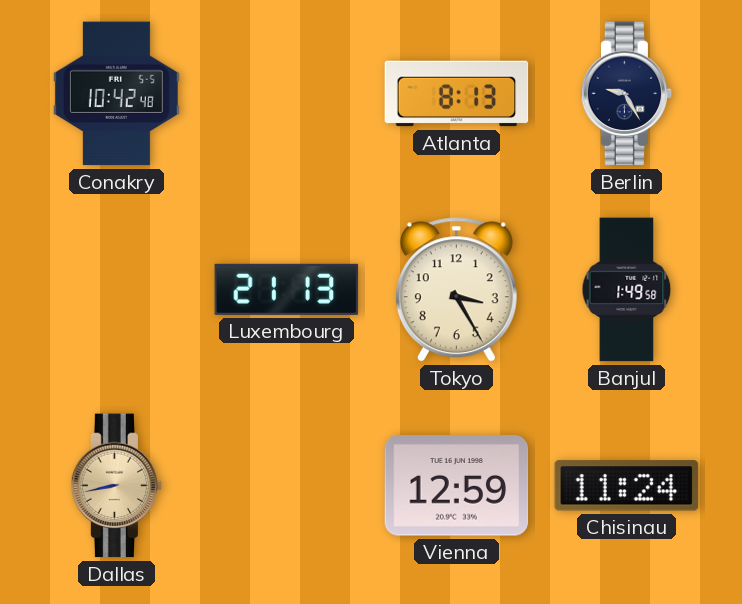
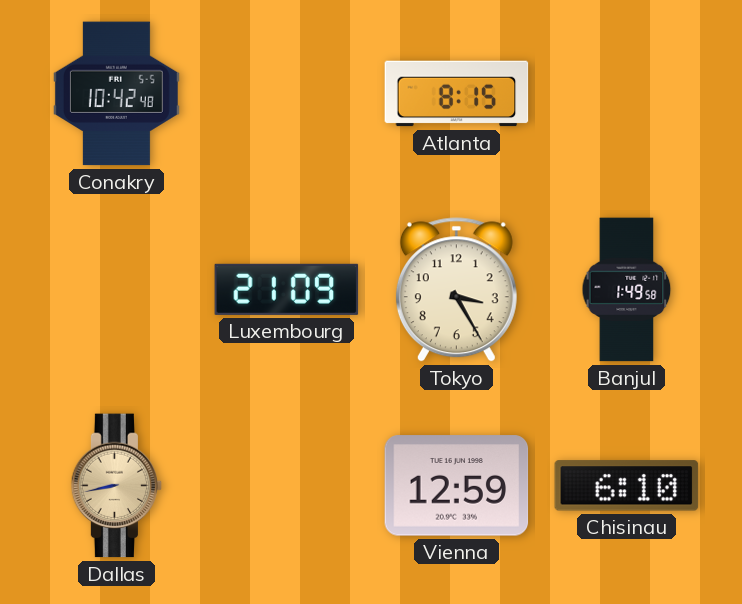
Atlanta: 8:13 -> 8:15
Berlin: 9:25 -> none
Luxembourg: 21:13 -> 21:09
Chisinau: 11:24 -> 6:10
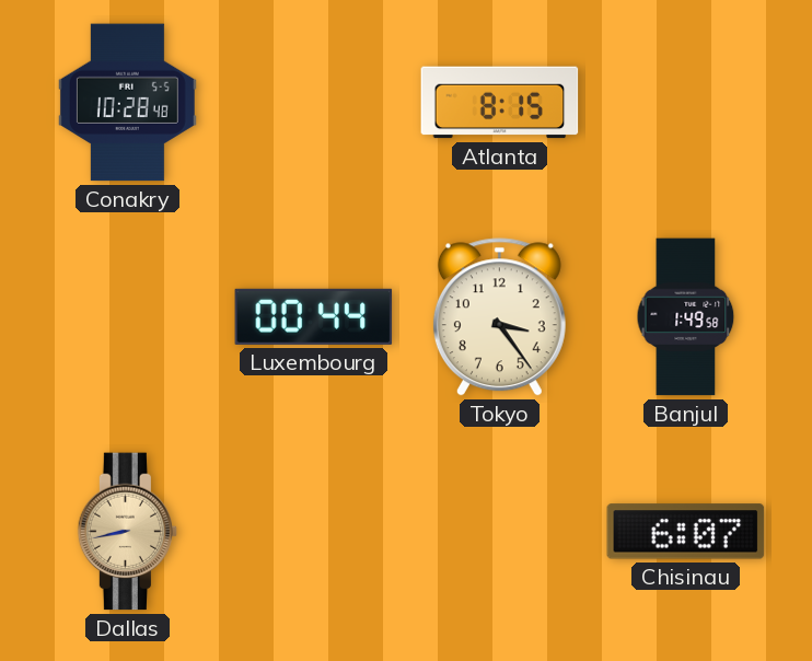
Conakry: 10:42 -> 10:28
Luxembourg: 21:09 -> 00:44
Tokyo: 3:25 -> 3:24
Vienna: 12:59 -> none
Chisinau: 6:10 -> 6:07
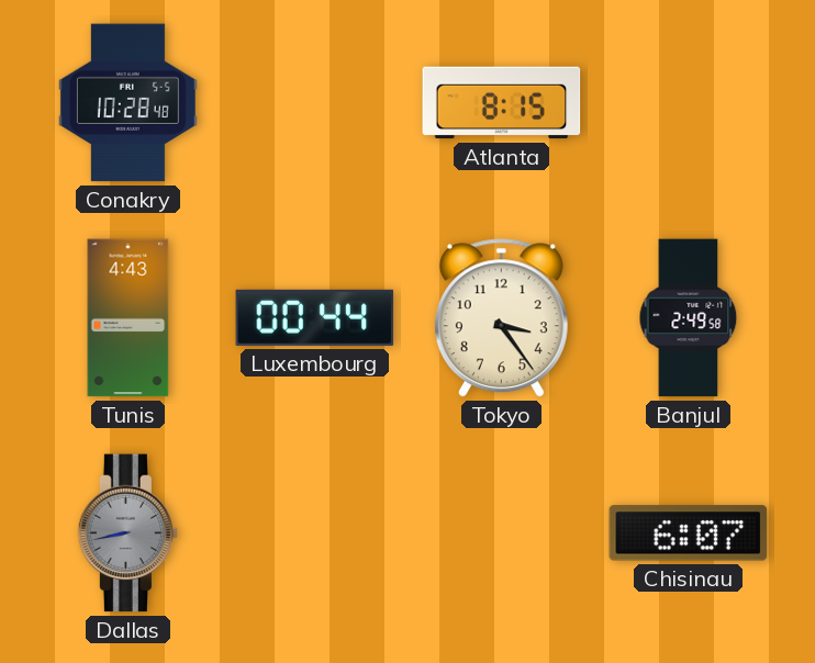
Tunis: none -> 4:43
Banjul: 1:49 -> 2:49
Dallas dial: champagne -> grey
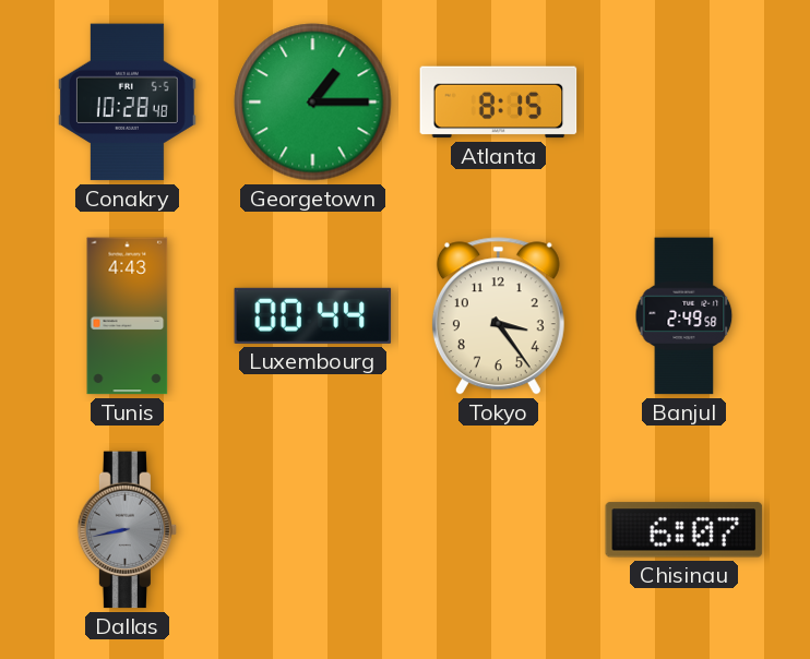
Georgetown: none -> 1:15
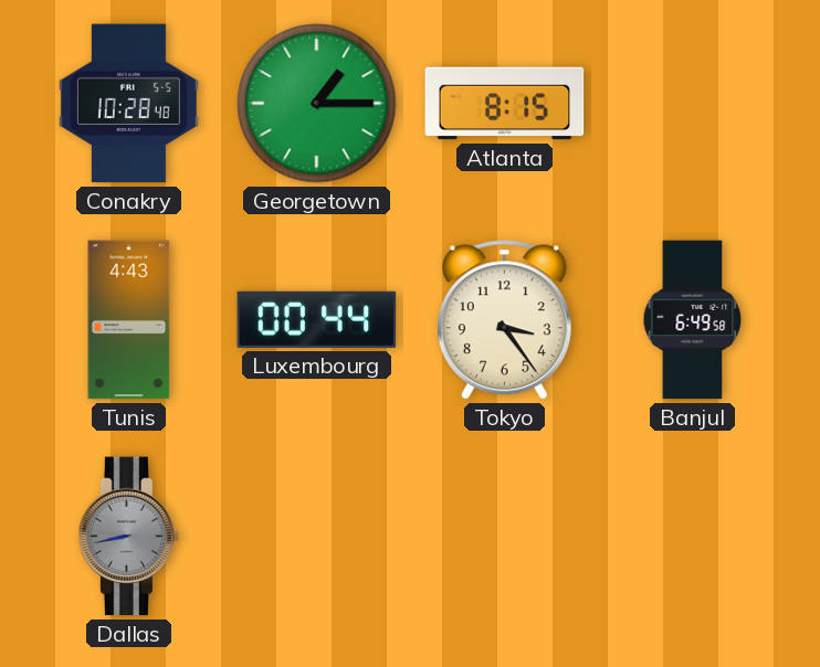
Banjul: 2:49 -> 6:49
Chisinau: 6:07 -> none
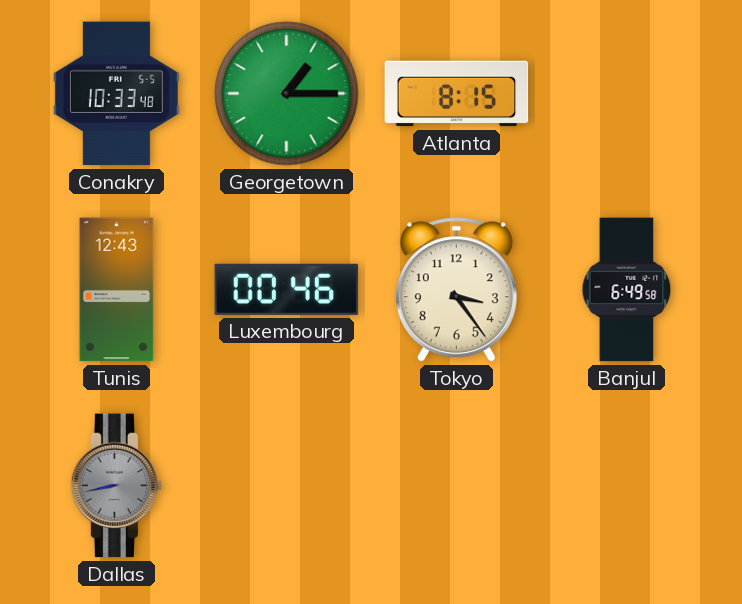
Conakry: 10:28 -> 10:33
Tunis: 4:43 -> 12:43
Luxembourg: 00:44 -> 00:46
